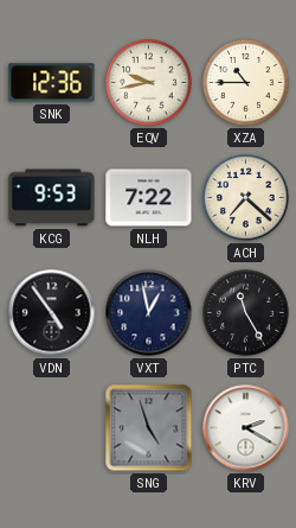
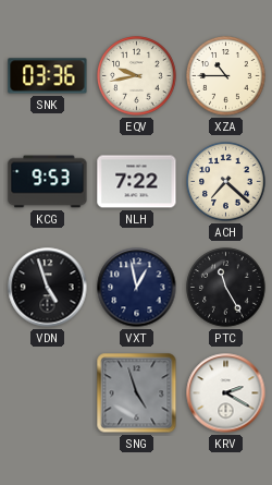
SNK: 12:36 -> 03:36
VDN: 4:54 -> 4:57
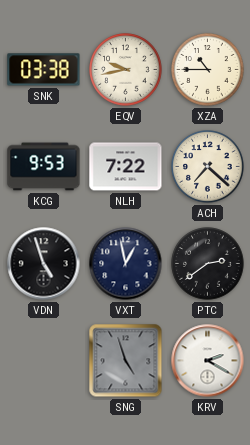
SNK: 03:36 -> 03:38
PTC: 11:25 -> 2:39
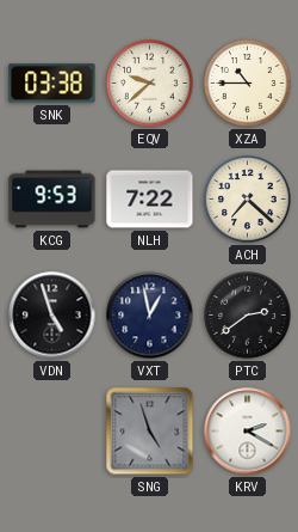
EQV: 9:43 -> 9:38
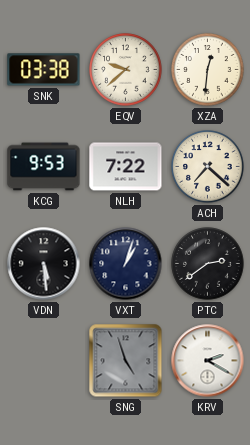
XZA: 10:45 -> 12:31
VDN: 4:57 -> 5:29
VXT: 12:58 -> 1:03
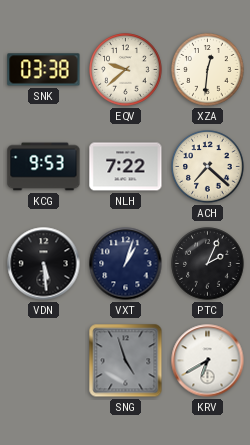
PTC: 2:39 -> 2:04
KRV: 2:20 -> 6:40
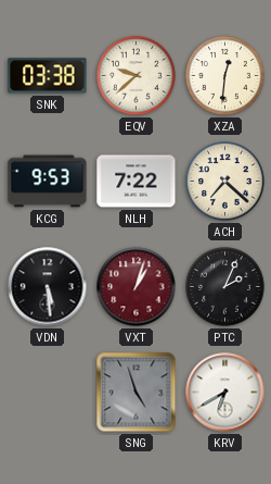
VXT dial: navy -> burgundy
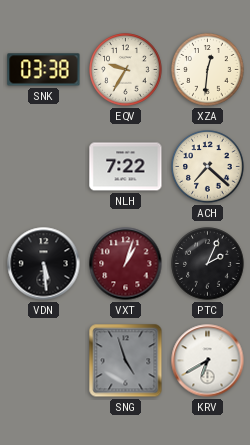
EQV: 9:38 -> 9:35
KCG: 9:53 -> none
